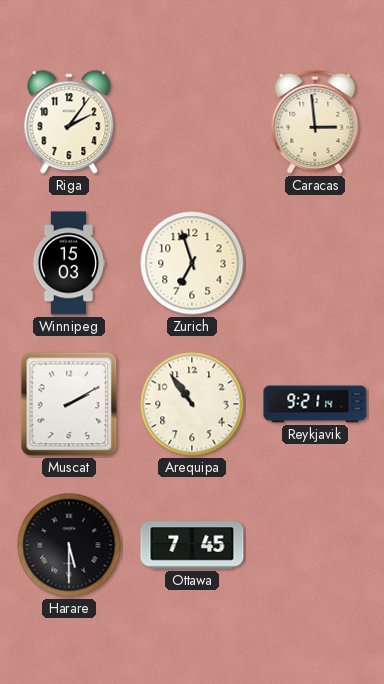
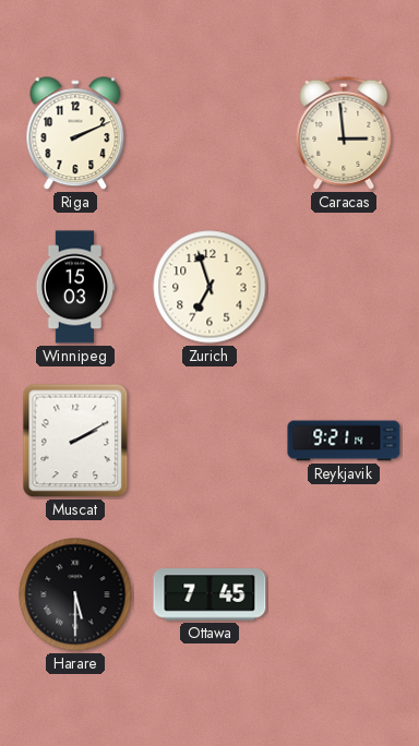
Riga: 2:06 -> 2:11
Arequipa: 10:54 -> none
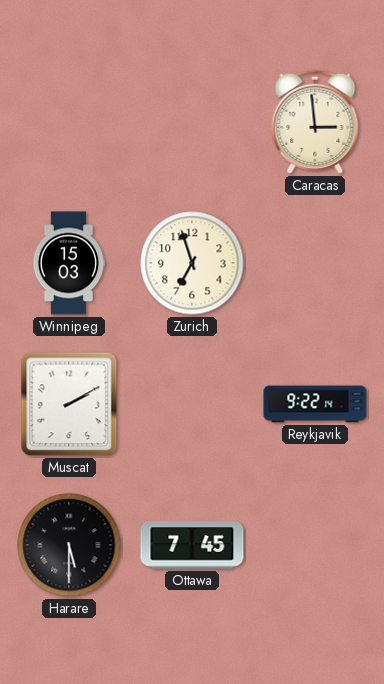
Riga: 2:11 -> none
Reykjavik: 9:21 -> 9:22
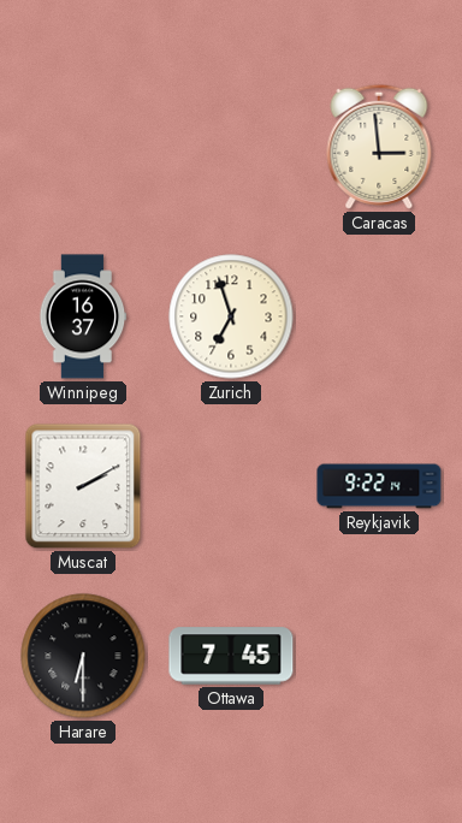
Winnipeg: 15:03 -> 16:37
Harare: 5:30 -> 6:30
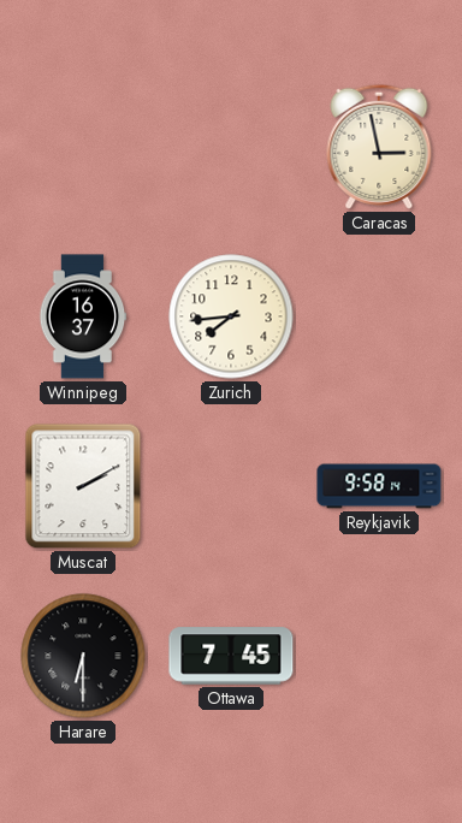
Caracas: 2:59 -> 2:58
Zurich: 6:57 -> 7:44
Reykjavik: 9:22 -> 9:58
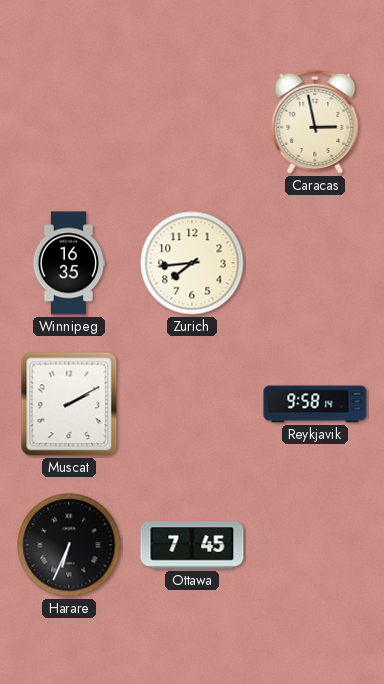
Winnipeg: 16:37 -> 16:35
Harare: 6:30 -> 6:34
